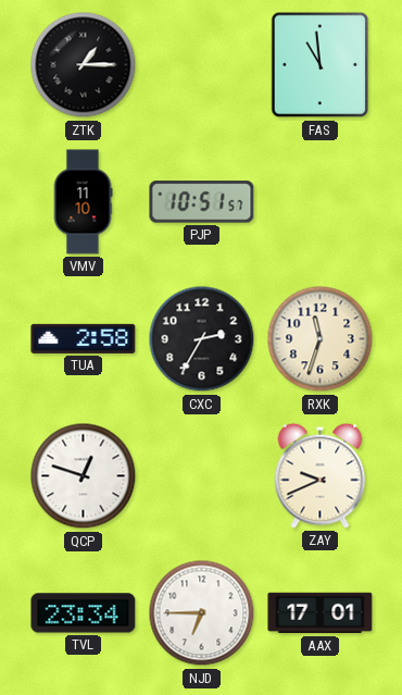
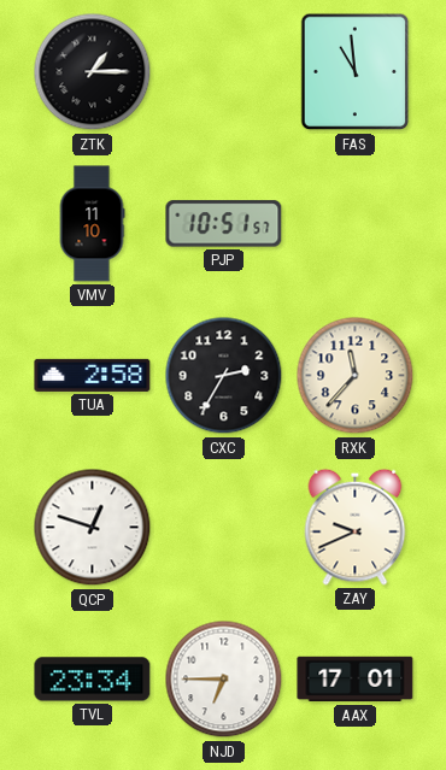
RXK: 11:33 -> 11:37
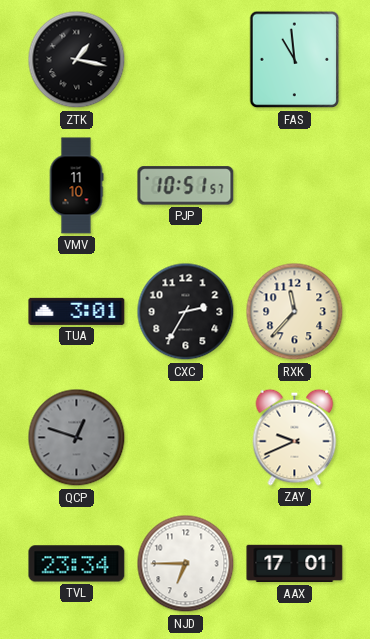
ZTK: 1:15 -> 1:17
TUA: 2:58 -> 3:01
QCP dial: white -> grey
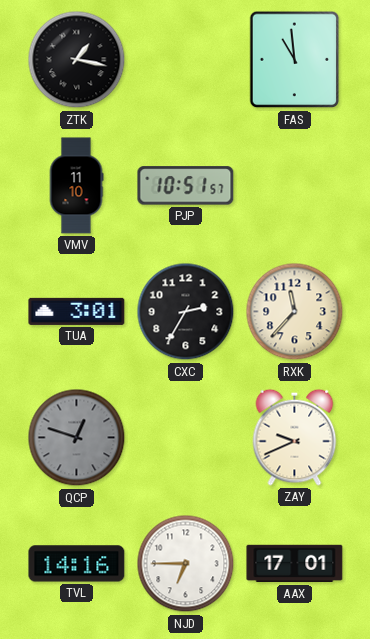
TVL: 23:34 -> 14:16
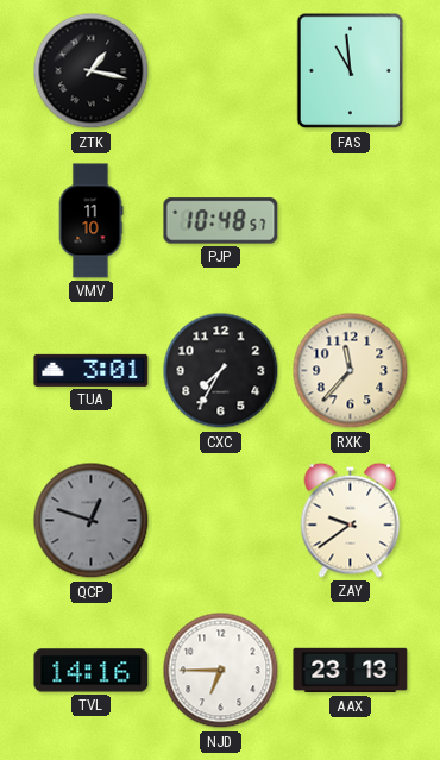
PJP: 10:51 -> 10:48
CXC: 2:35 -> 7:35
ZAY: 9:41 -> 9:39
AAX: 17:01 -> 23:13
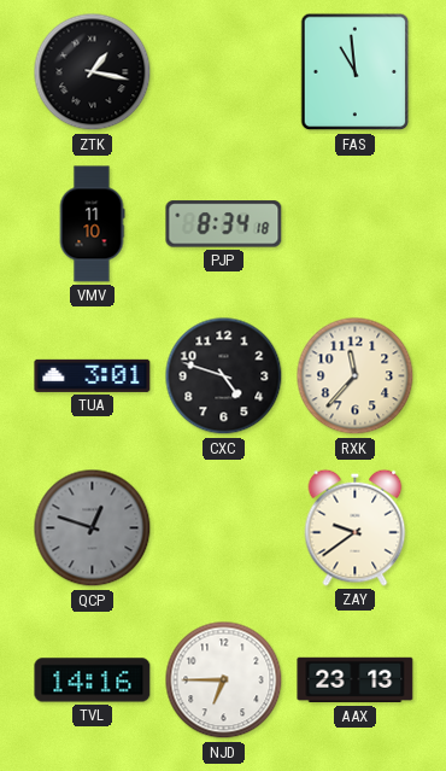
PJP: 10:48 -> 8:34
CXC: 7:35 -> 4:48
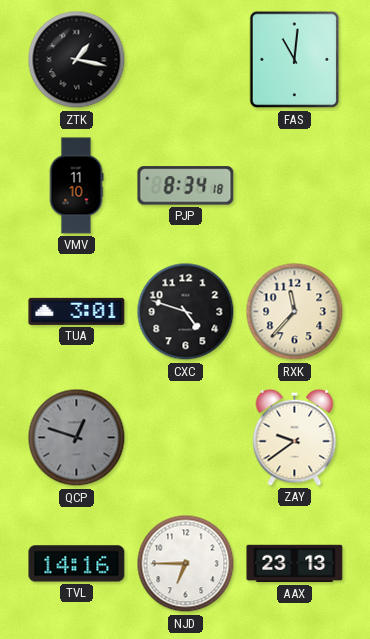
FAS: 10:59 -> 11:01
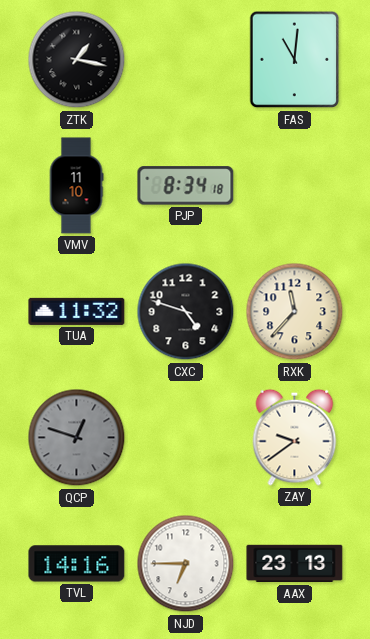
TUA: 3:01 -> 11:32
